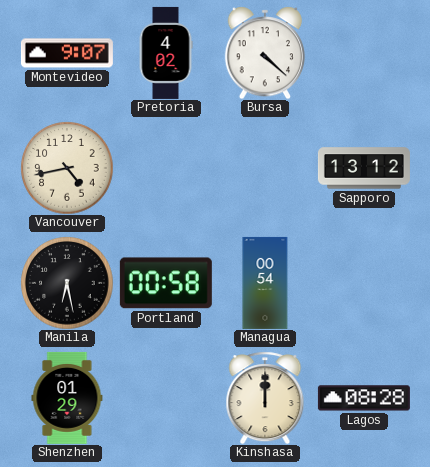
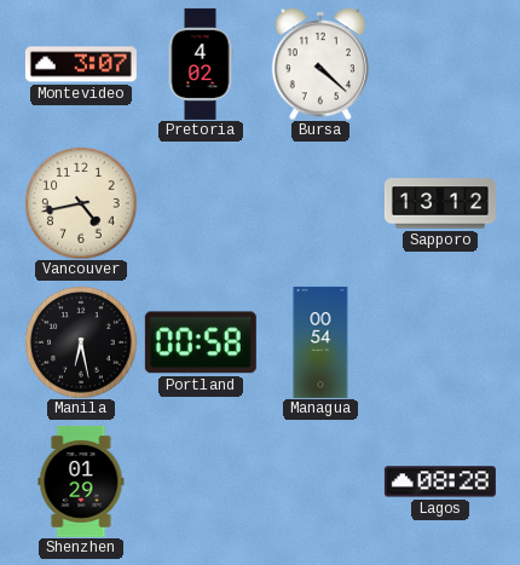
Montevideo: 9:07 -> 3:07
Kinshasa: 12:00 -> none
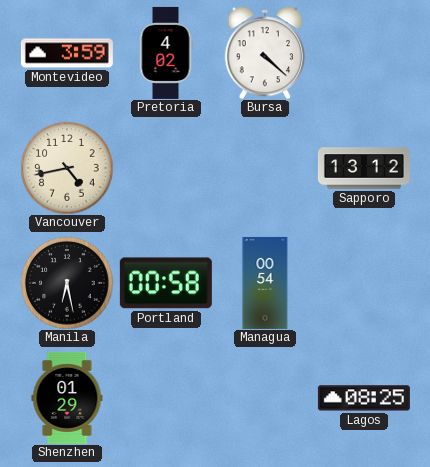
Montevideo: 3:07 -> 3:59
Lagos: 08:28 -> 08:25
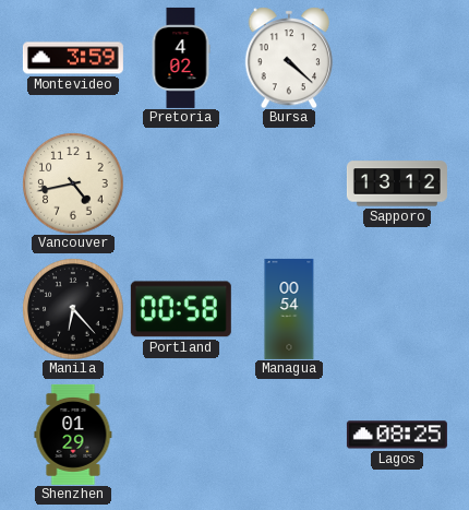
Manila: 6:28 -> 6:23
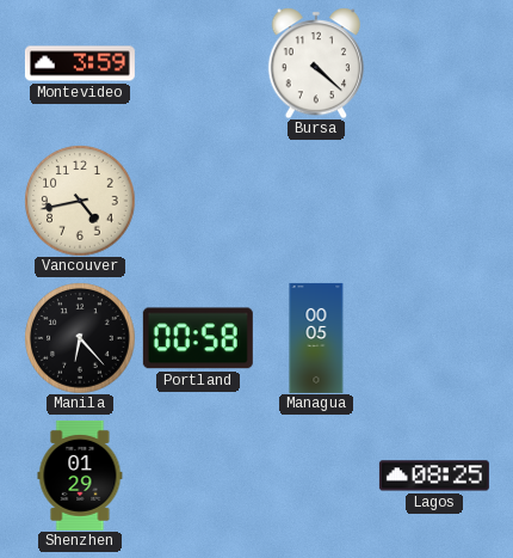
Pretoria: 4:02 -> none
Sapporo: 13:12 -> none
Managua: 00:54 -> 00:05
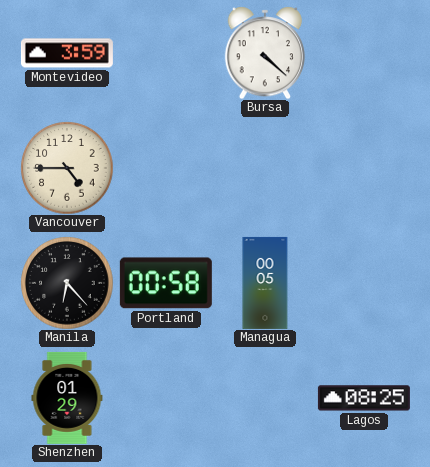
Vancouver: 4:43 -> 4:45
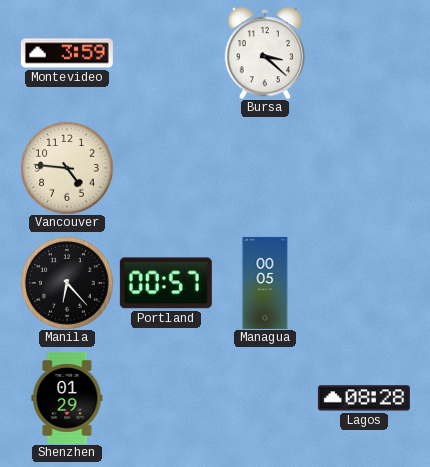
Bursa: 4:22 -> 3:22
Vancouver: 4:45 -> 4:46
Portland: 00:58 -> 00:57
Lagos: 08:25 -> 08:28
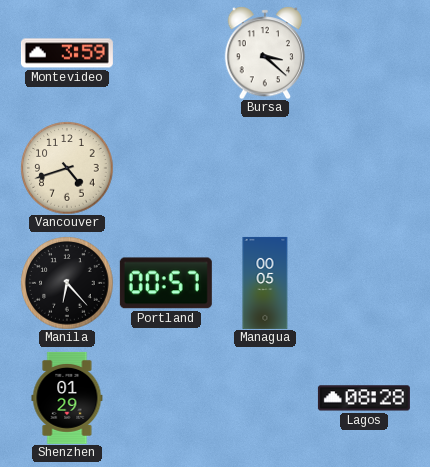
Vancouver: 4:46 -> 4:42
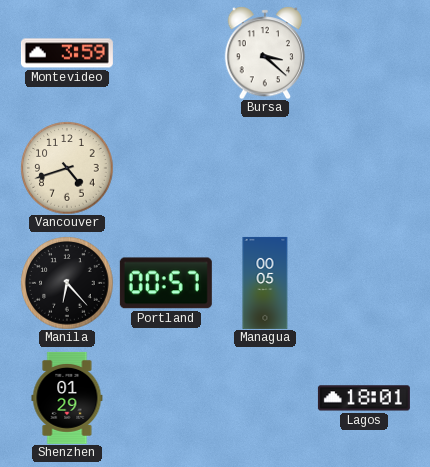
Lagos: 08:28 -> 18:01
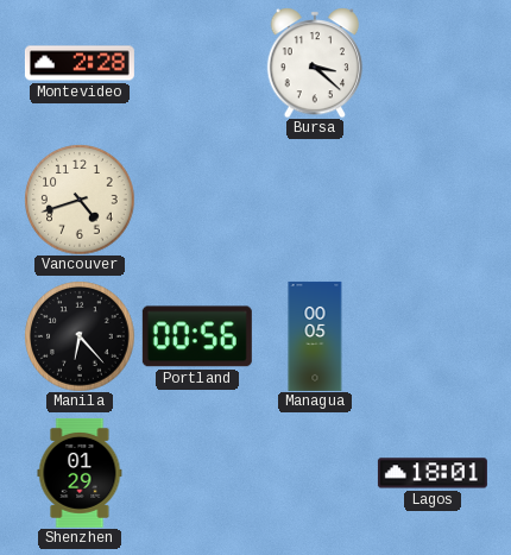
Montevideo: 3:59 -> 2:28
Portland: 00:57 -> 00:56
